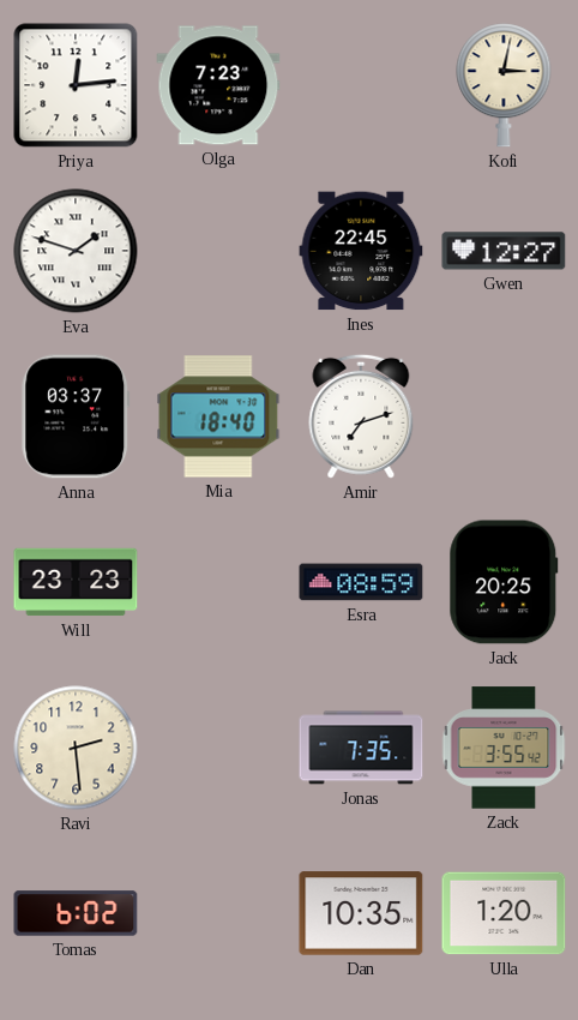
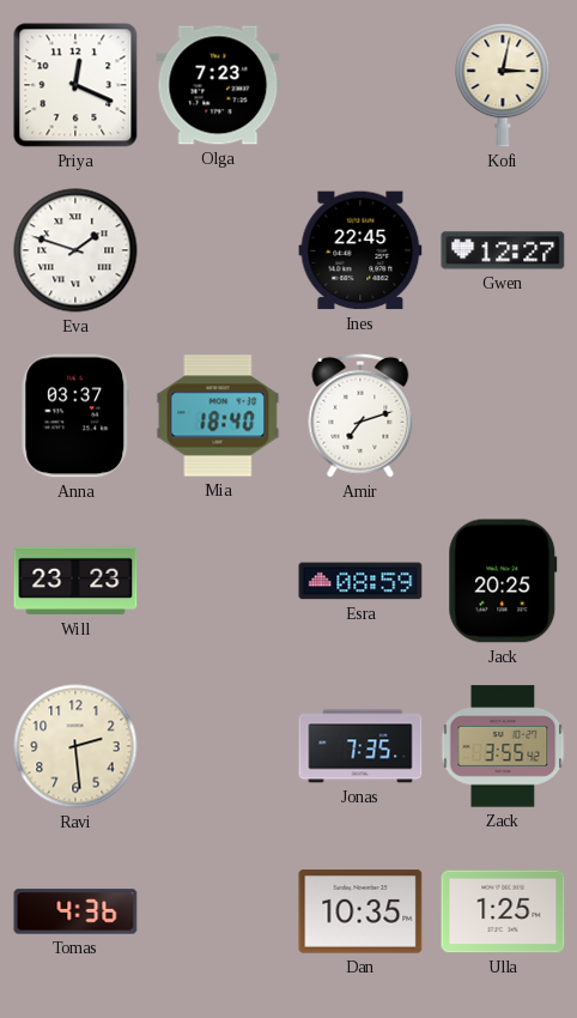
Priya: 12:14 -> 12:19
Tomas: 6:02 -> 4:36
Ulla: 1:20 -> 1:25
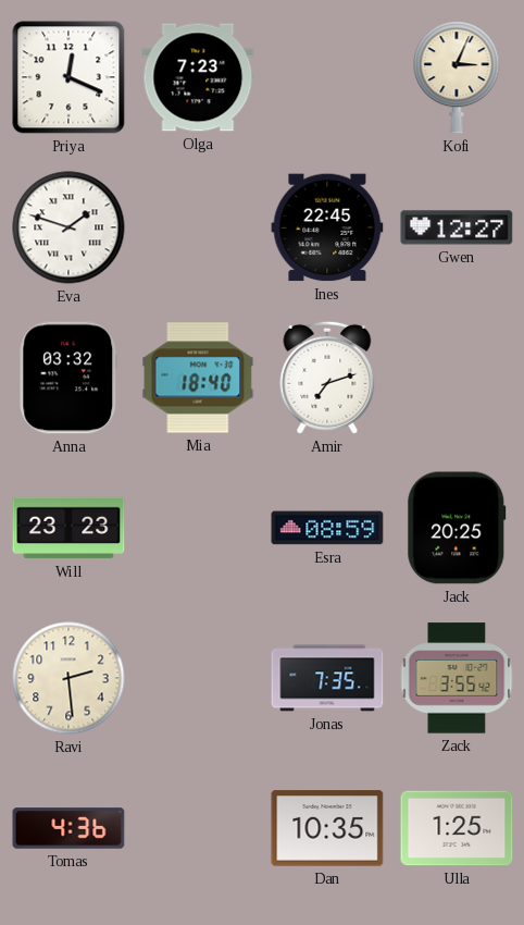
Kofi: 3:02 -> 3:04
Anna: 03:37 -> 03:32
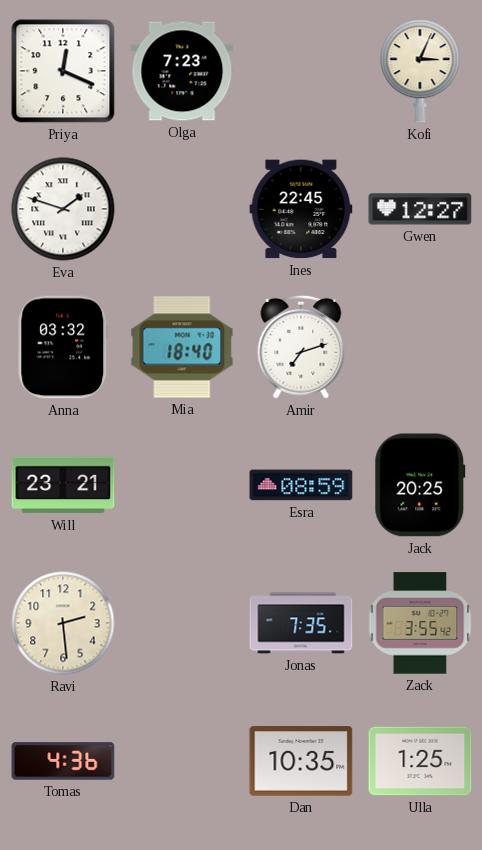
Will: 23:23 -> 23:21
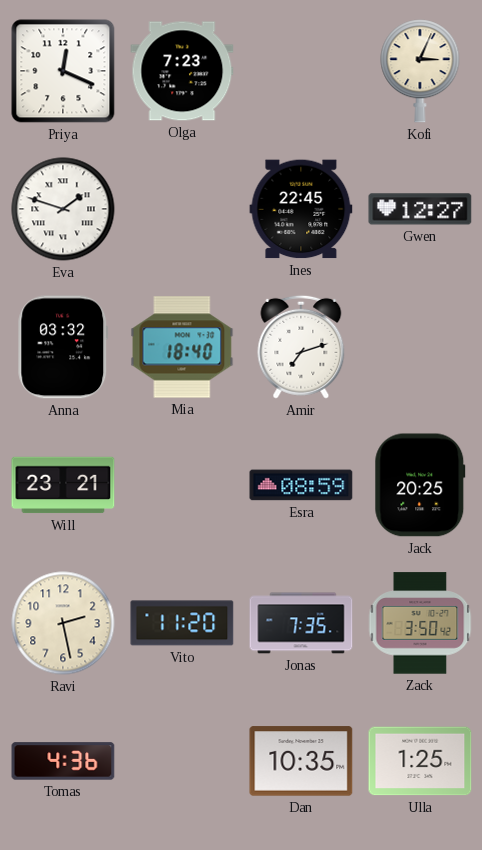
Ravi: 2:29 -> 2:28
Vito: none -> 11:20
Zack: 3:55 -> 3:50
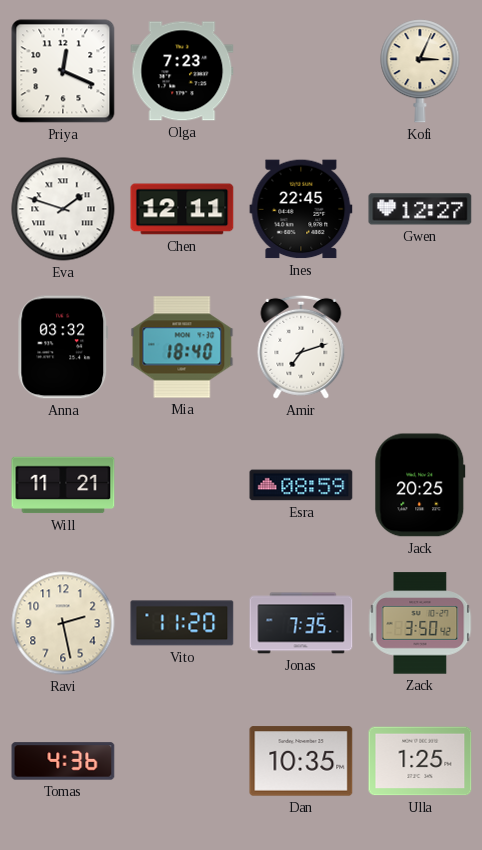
Chen: none -> 12:11
Will: 23:21 -> 11:21
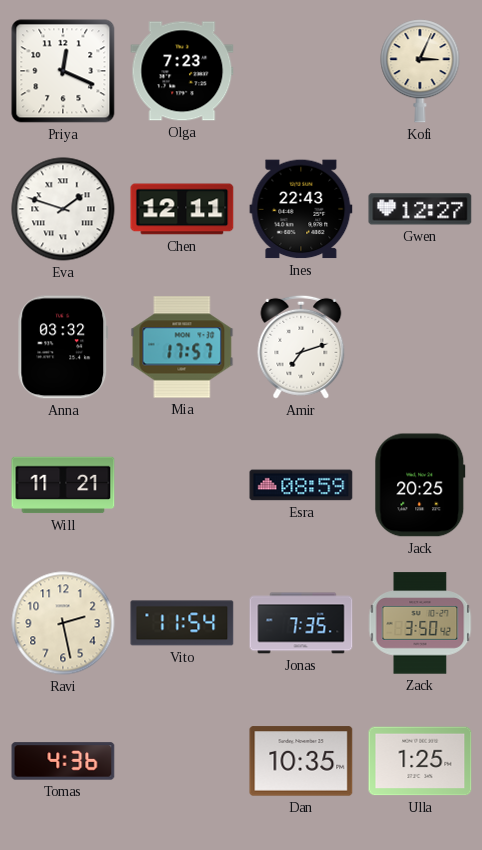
Ines: 22:45 -> 22:43
Mia: 18:40 -> 17:57
Vito: 11:20 -> 11:54
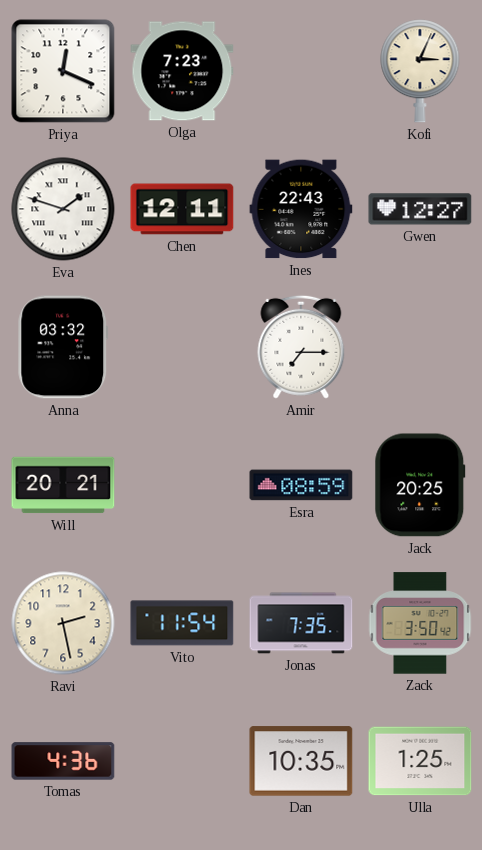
Mia: 17:57 -> none
Amir: 7:12 -> 7:15
Will: 11:21 -> 20:21
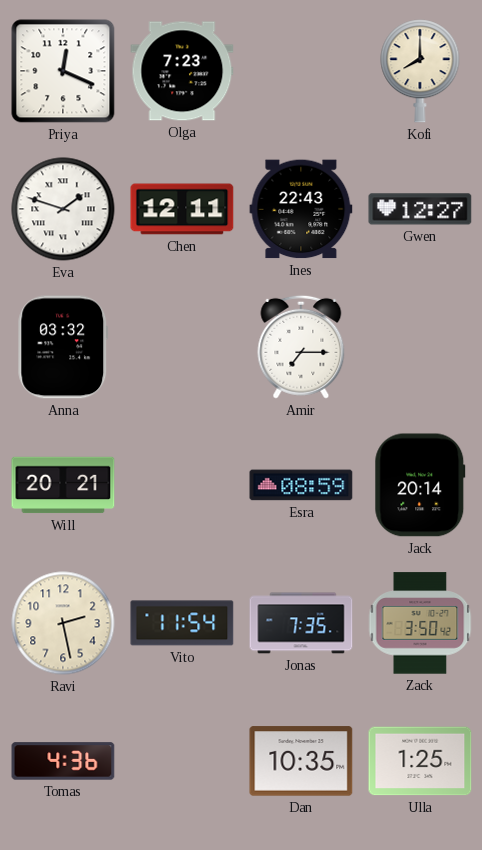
Kofi: 3:04 -> 8:00
Jack: 20:25 -> 20:14
